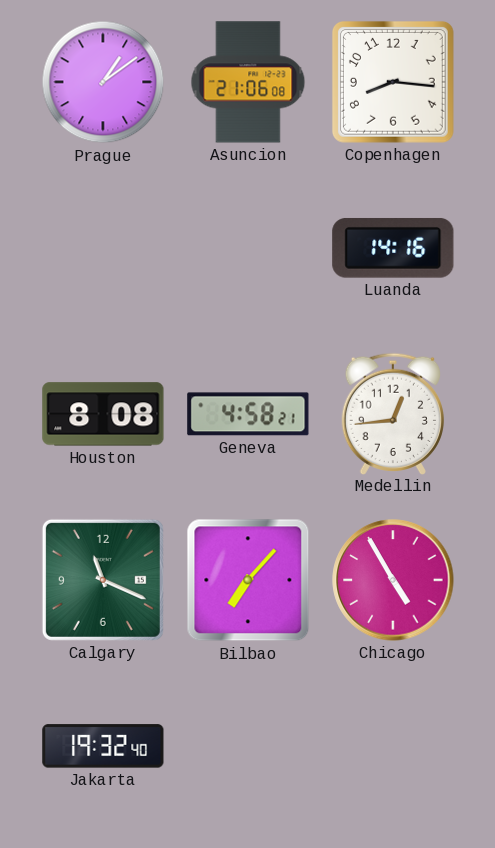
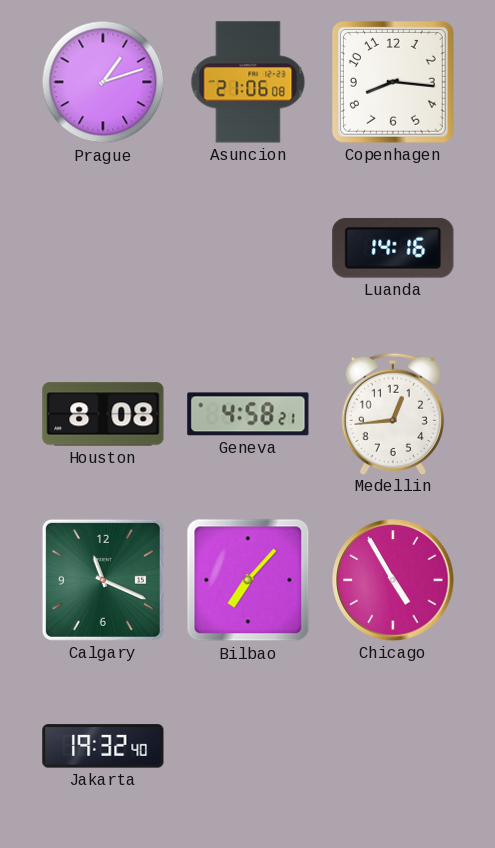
Prague: 1:09 -> 1:12
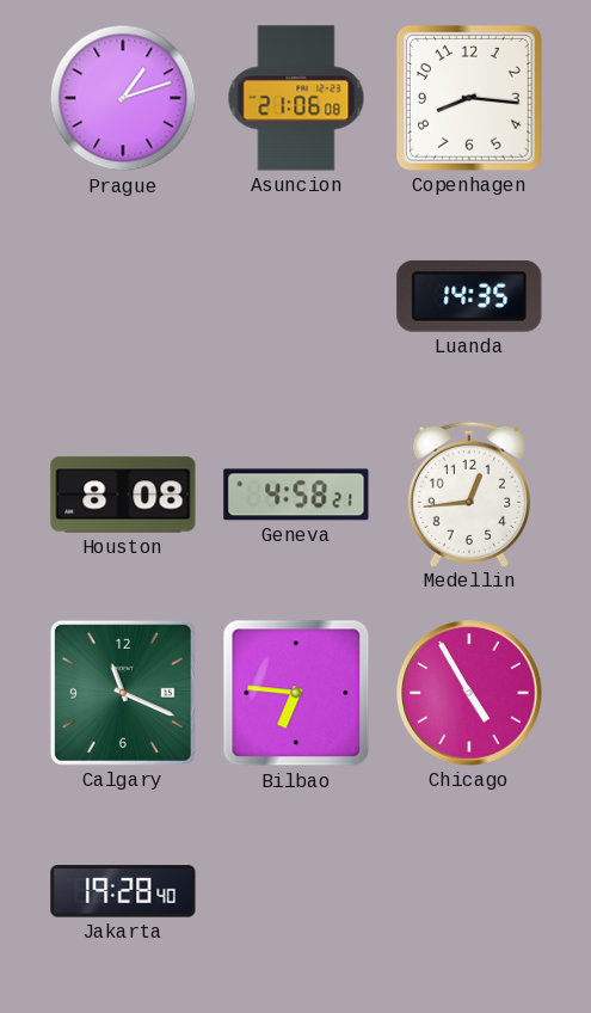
Luanda: 14:16 -> 14:35
Bilbao: 7:07 -> 6:46
Jakarta: 19:32 -> 19:28
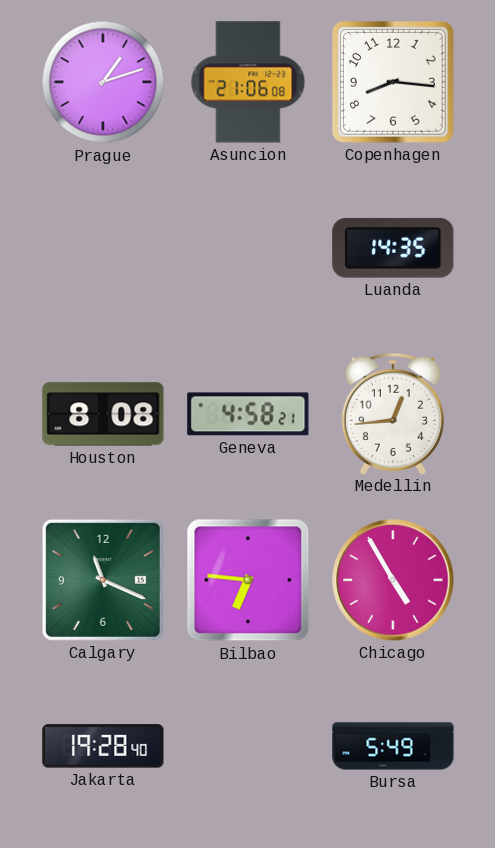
Bursa: none -> 5:49
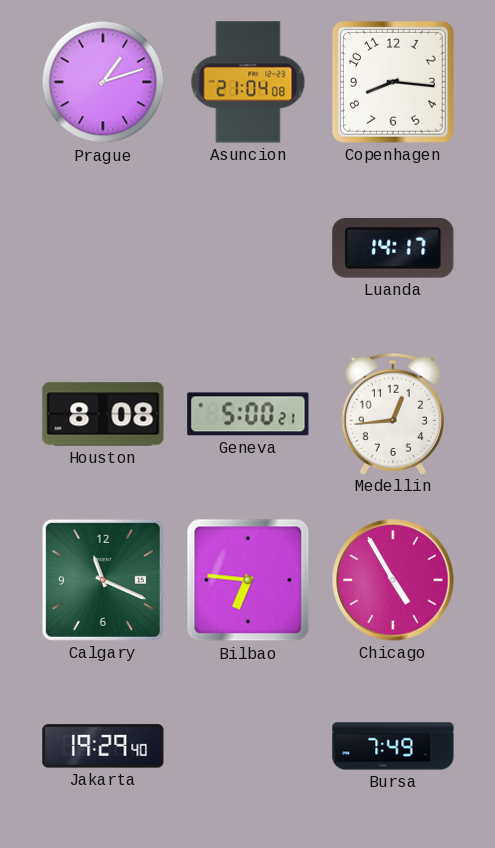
Asuncion: 21:06 -> 21:04
Luanda: 14:35 -> 14:17
Geneva: 4:58 -> 5:00
Jakarta: 19:28 -> 19:29
Bursa: 5:49 -> 7:49
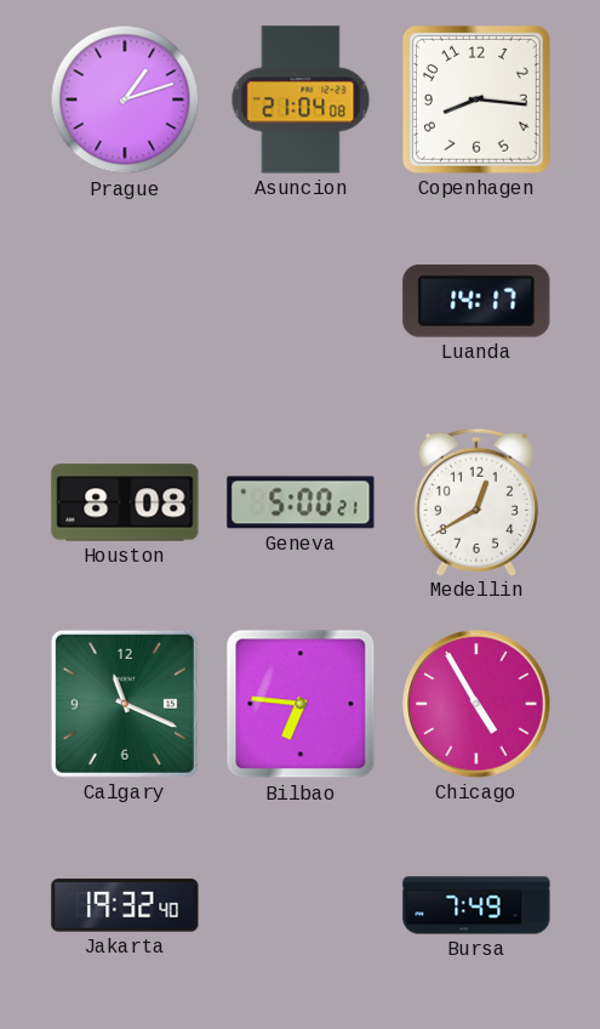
Medellin: 12:44 -> 12:40
Jakarta: 19:29 -> 19:32
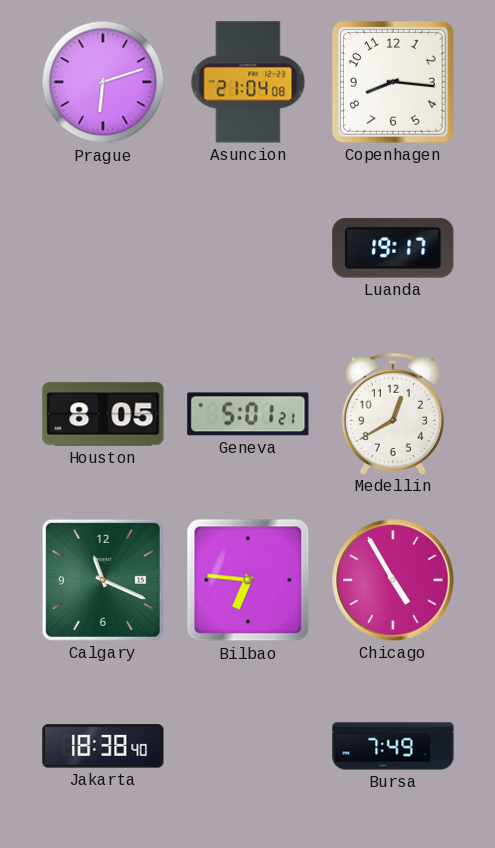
Prague: 1:12 -> 6:12
Luanda: 14:17 -> 19:17
Houston: 8:08 -> 8:05
Geneva: 5:00 -> 5:01
Jakarta: 19:32 -> 18:38
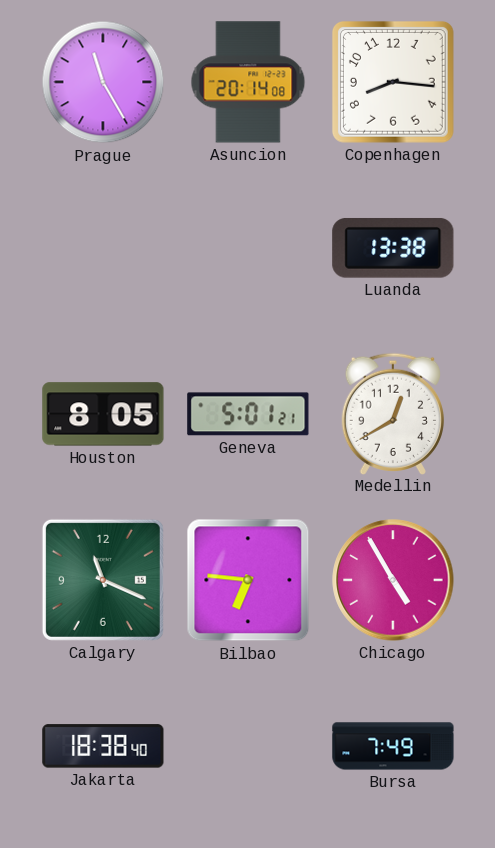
Prague: 6:12 -> 11:25
Asuncion: 21:04 -> 20:14
Luanda: 19:17 -> 13:38
